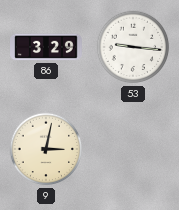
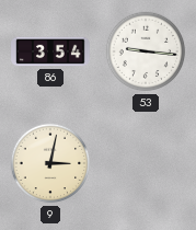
86: 3:29 -> 3:54
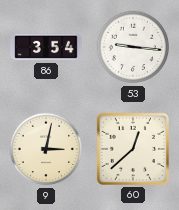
60: none -> 12:38
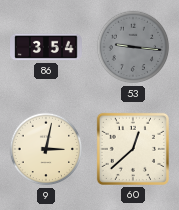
53 dial: white -> grey
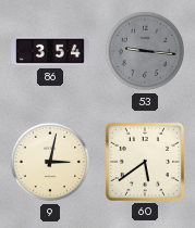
60: 12:38 -> 5:39
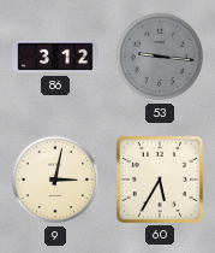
86: 3:54 -> 3:12
60: 5:39 -> 5:35
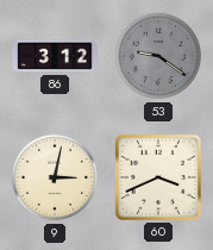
53: 9:16 -> 9:21
60: 5:35 -> 3:41
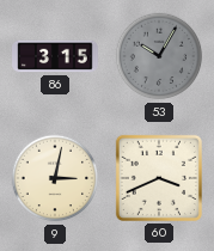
86: 3:12 -> 3:15
53: 9:21 -> 10:05
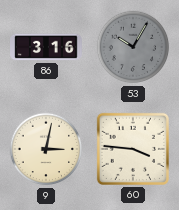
86: 3:15 -> 3:16
60: 3:41 -> 3:46
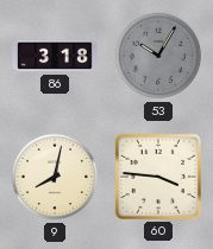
86: 3:16 -> 3:18
9: 3:02 -> 8:02
